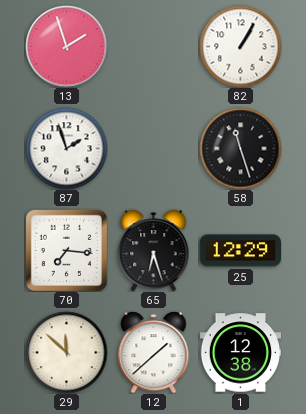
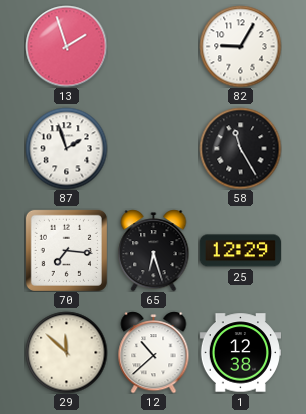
82: 1:05 -> 9:05
58: 11:27 -> 11:25
12: 1:38 -> 10:38
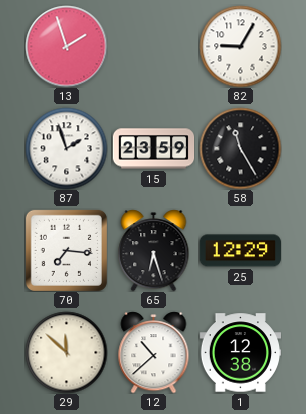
15: none -> 23:59
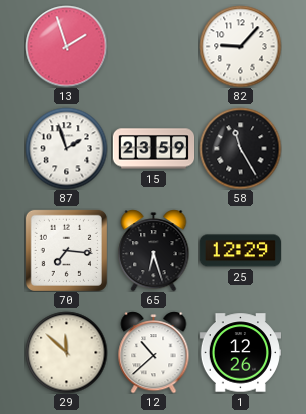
82: 9:05 -> 9:07
1: 12:38 -> 12:26
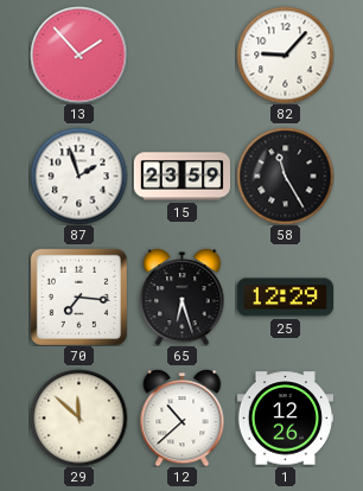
13: 1:57 -> 1:53
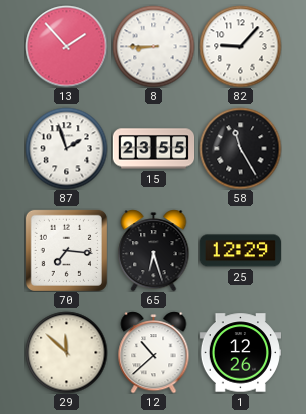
8: none -> 8:45
15: 23:59 -> 23:55
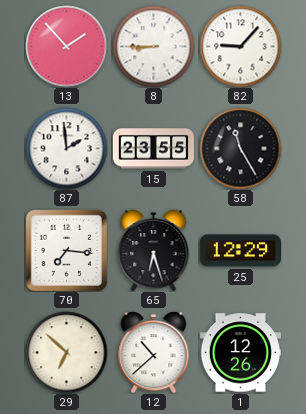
87: 1:57 -> 1:59
29: 11:52 -> 6:52
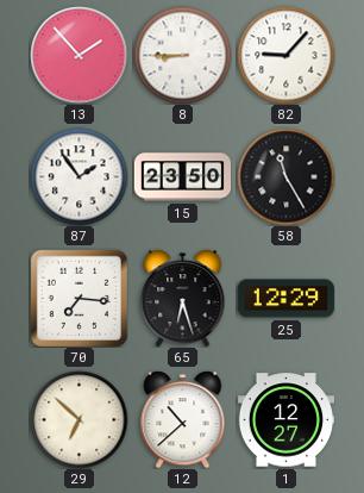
87: 1:59 -> 1:54
15: 23:55 -> 23:50
1: 12:26 -> 12:27
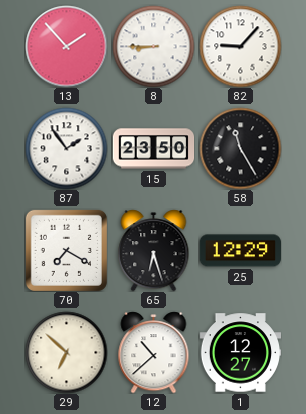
70: 7:16 -> 7:20
